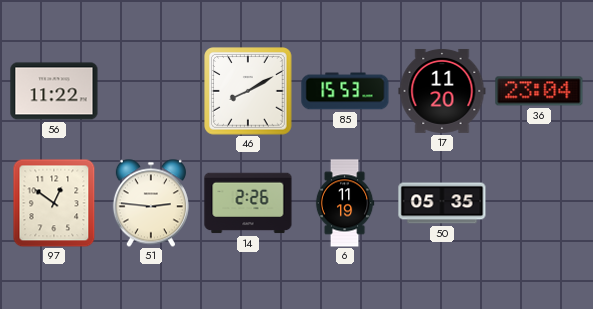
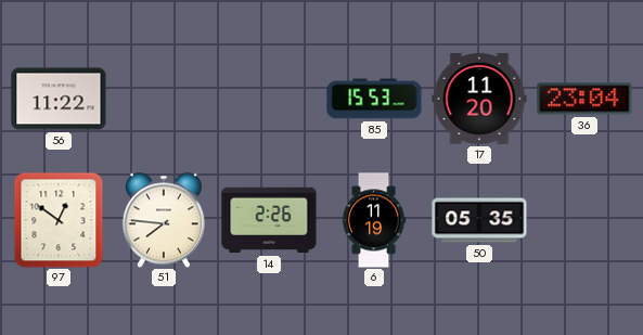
46: 8:10 -> none
51: 2:46 -> 7:46
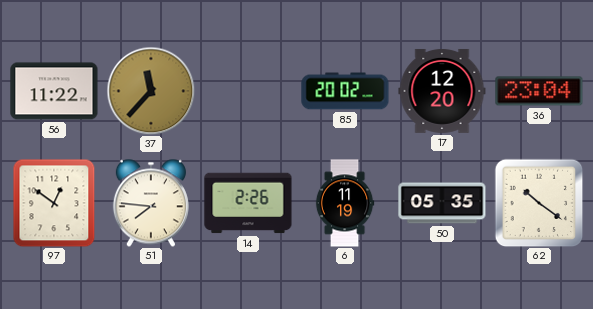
37: none -> 11:37
85: 15:53 -> 20:02
17: 11:20 -> 12:20
62: none -> 10:21
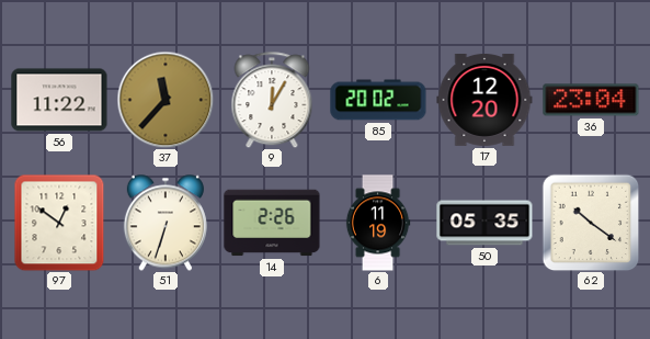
9: none -> 12:05
51: 7:46 -> 6:33
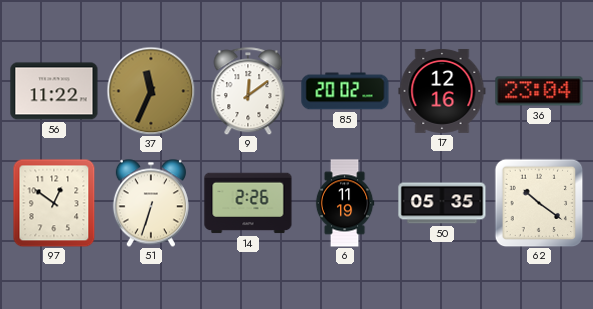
37: 11:37 -> 11:34
9: 12:05 -> 12:09
17: 12:20 -> 12:16
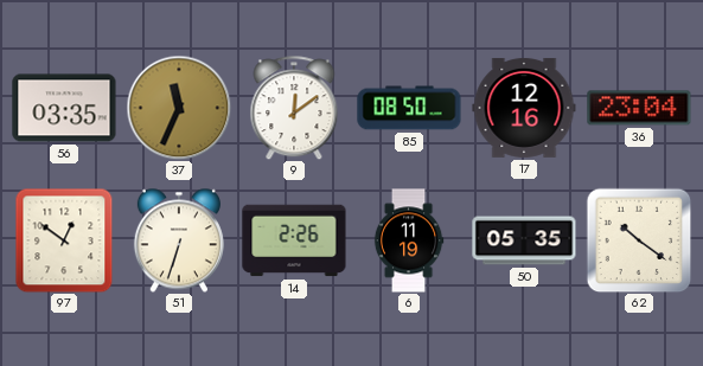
56: 11:22 -> 03:35
85: 20:02 -> 08:50
